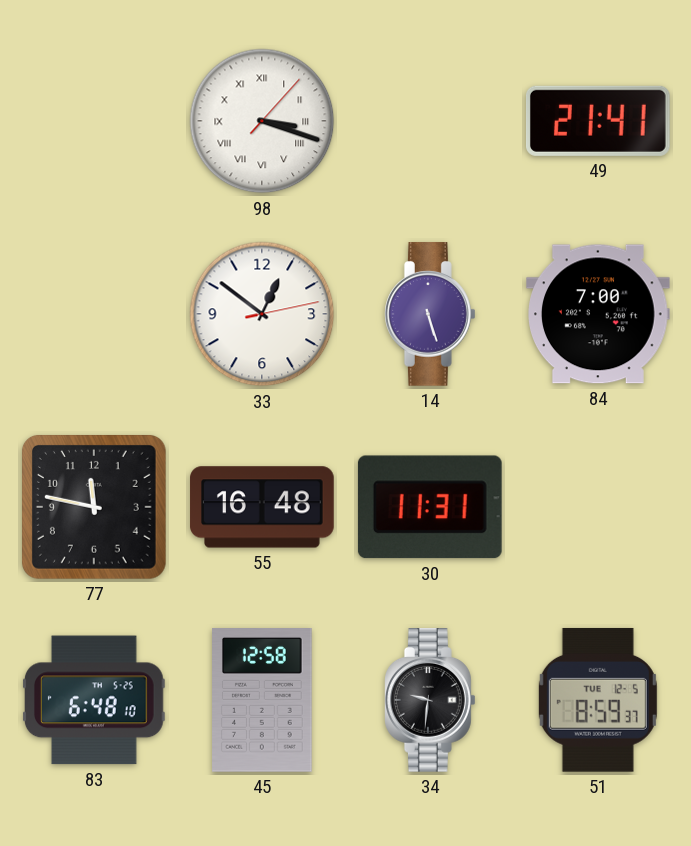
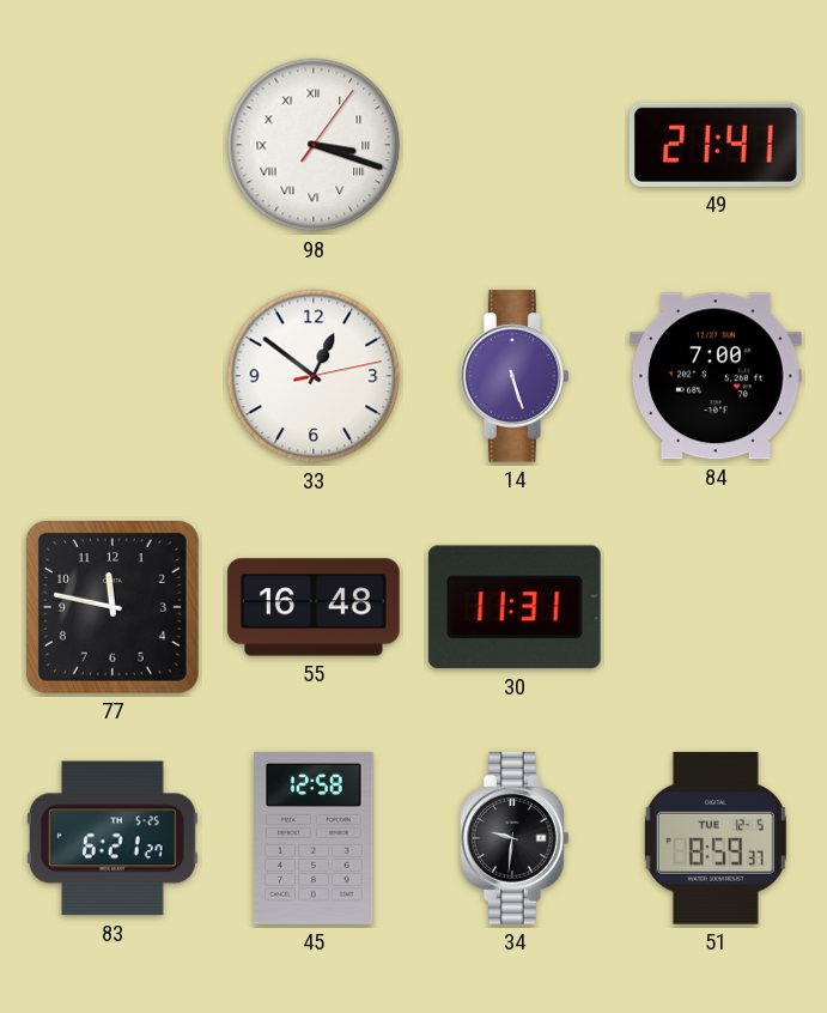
98: 3:18:07 -> 3:18:06
83: 6:48 -> 6:21
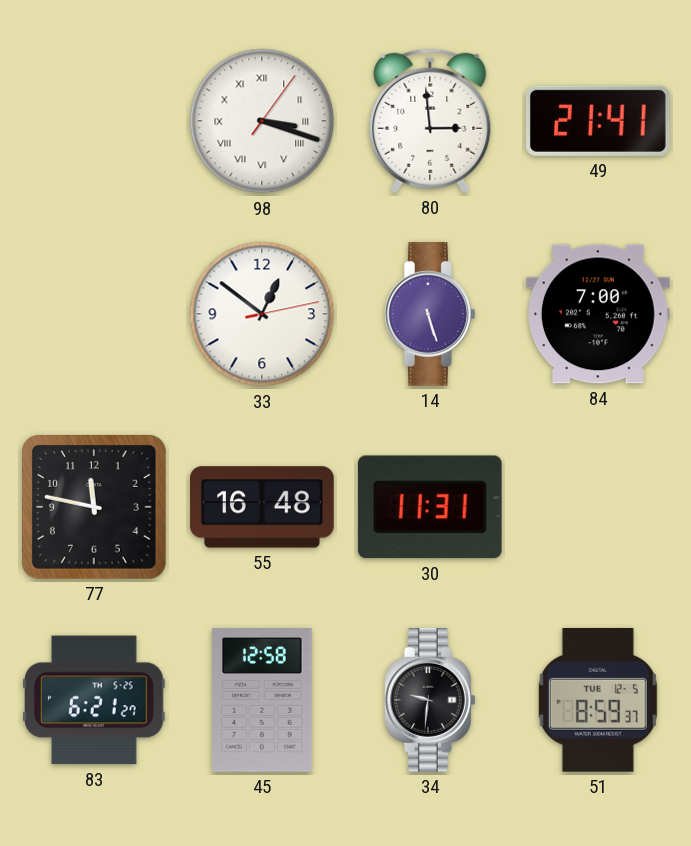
80: none -> 2:59
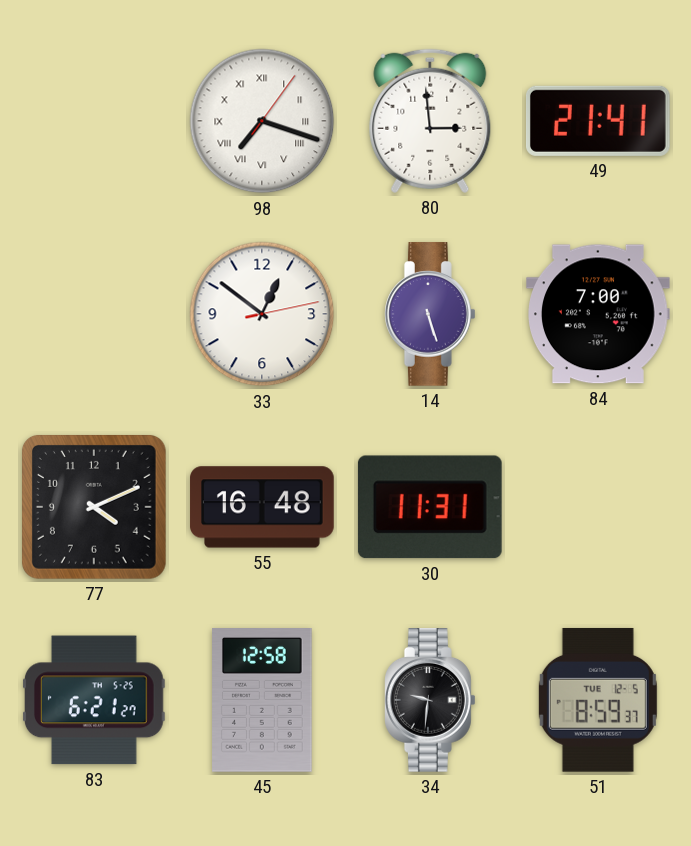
98: 3:18 -> 7:18
77: 11:47 -> 4:11
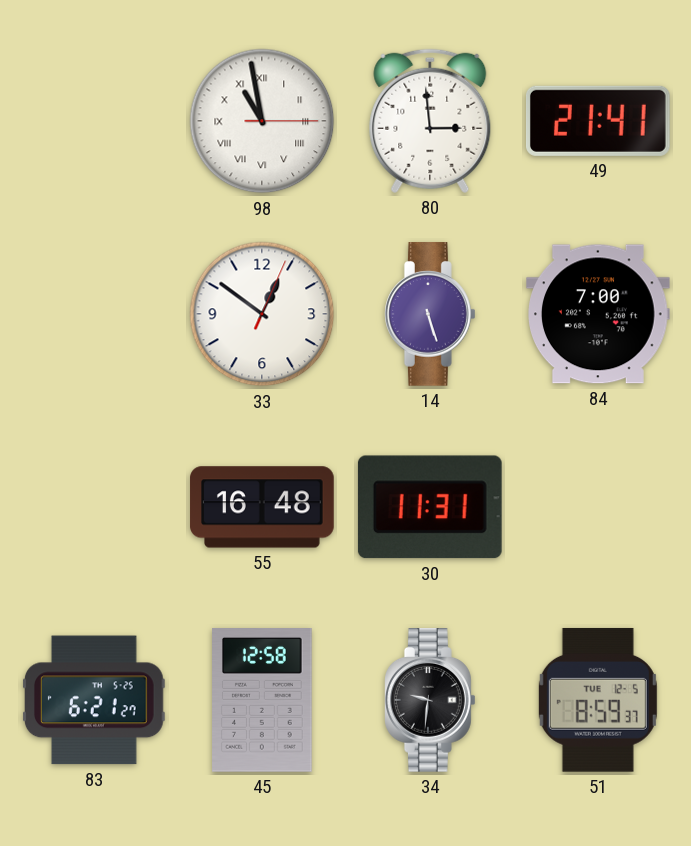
98: 7:18 -> 10:58
33: 12:51:13 -> 12:51:04
77: 4:11 -> none
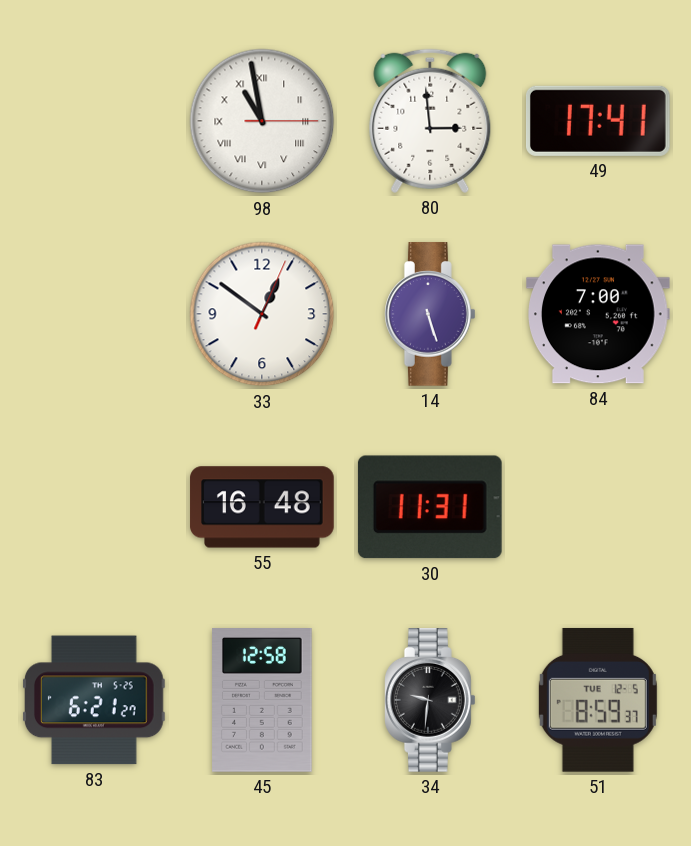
49: 21:41 -> 17:41
